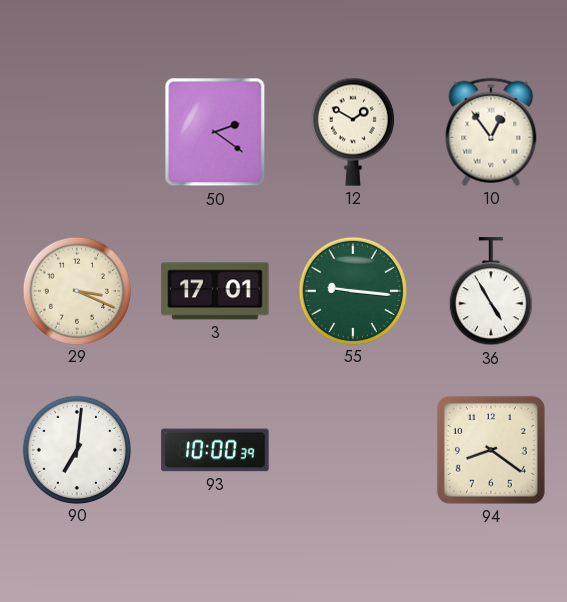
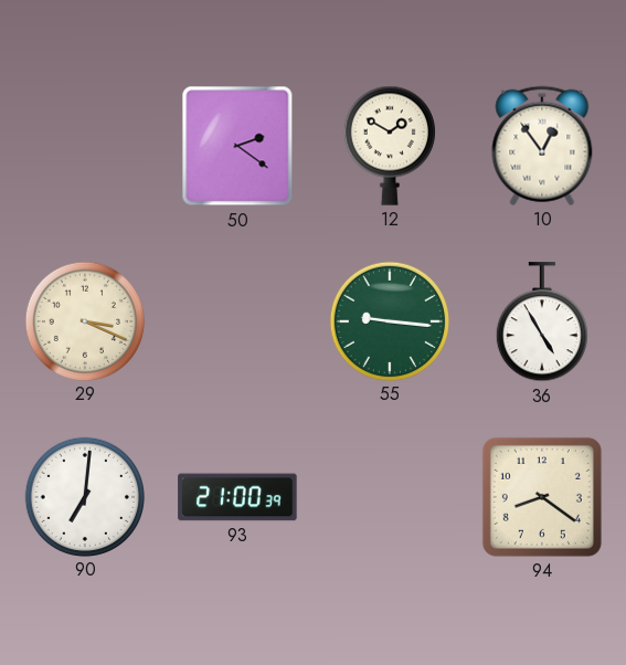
3: 17:01 -> none
93: 10:00 -> 21:00
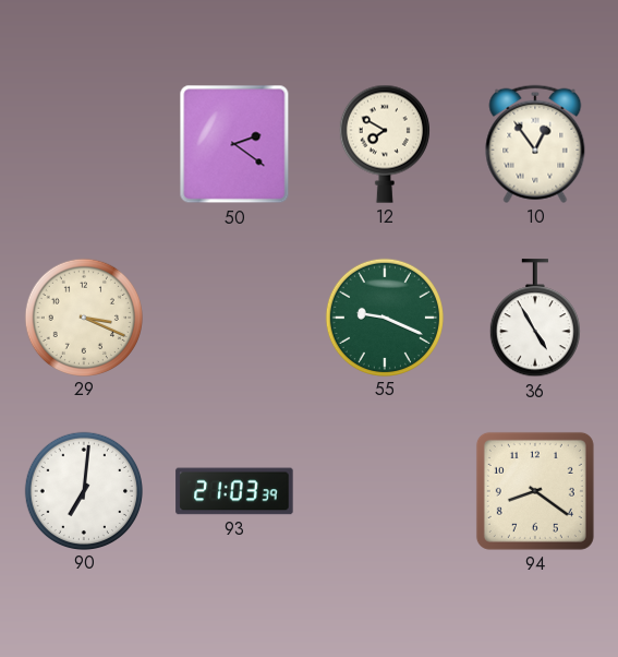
12: 1:50 -> 7:50
55: 9:16 -> 9:19
93: 21:00 -> 21:03
